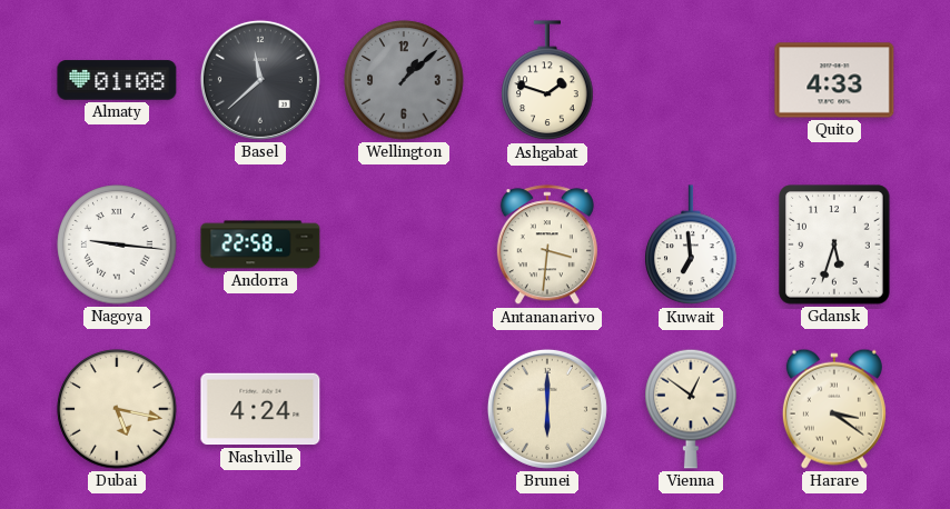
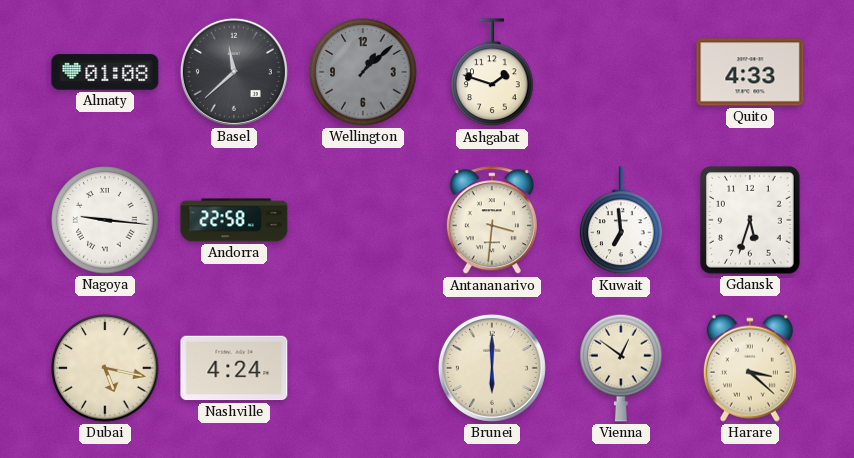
Harare: 3:21 -> 3:22
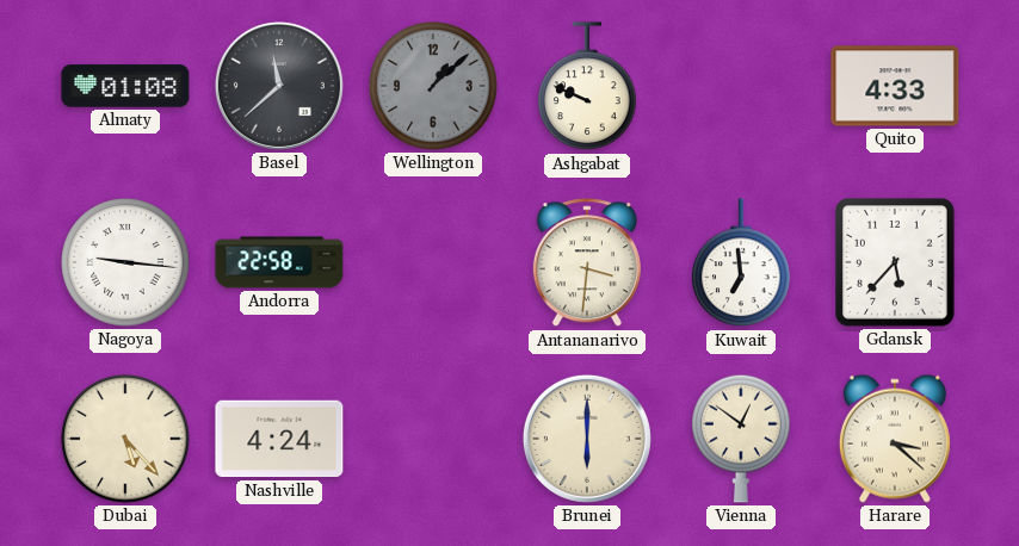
Ashgabat: 1:48 -> 9:49
Gdansk: 5:33 -> 5:37
Dubai: 5:17 -> 5:23
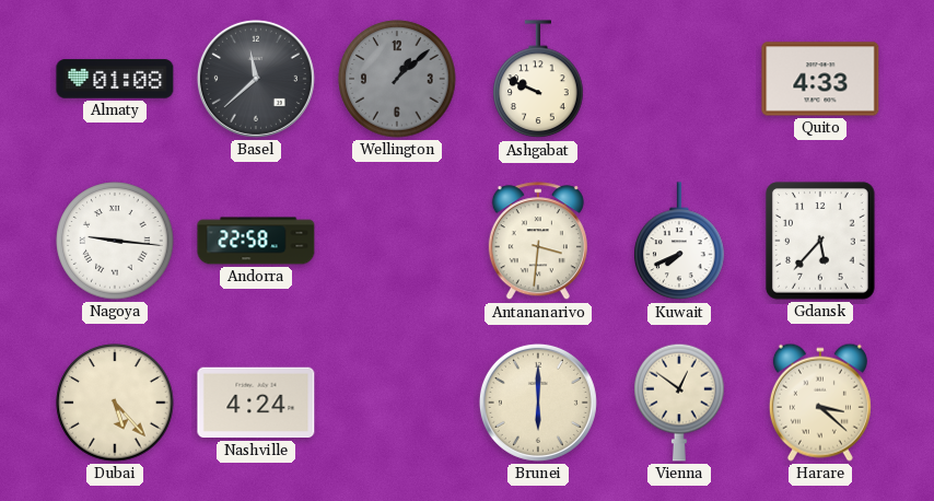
Kuwait: 6:59 -> 7:41
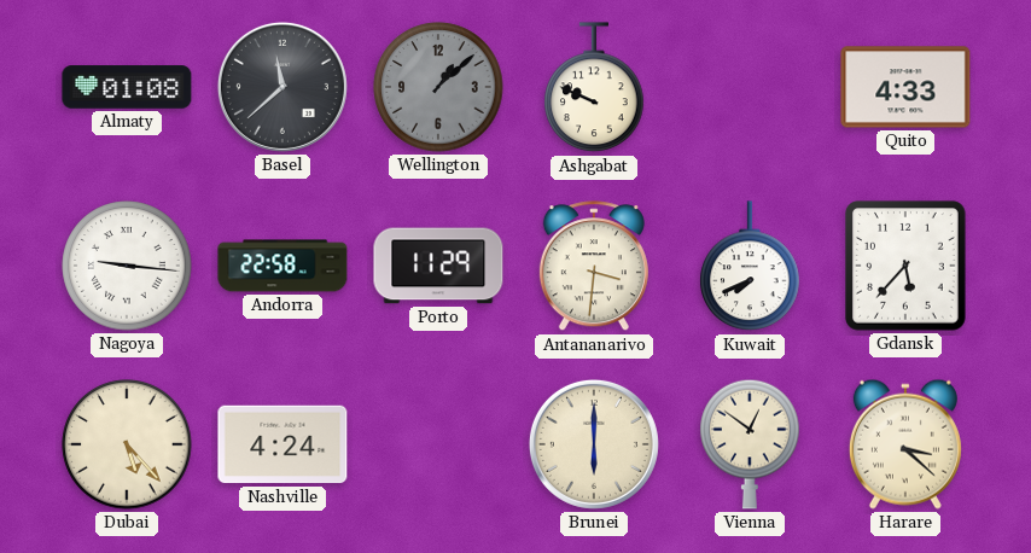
Porto: none -> 11:29
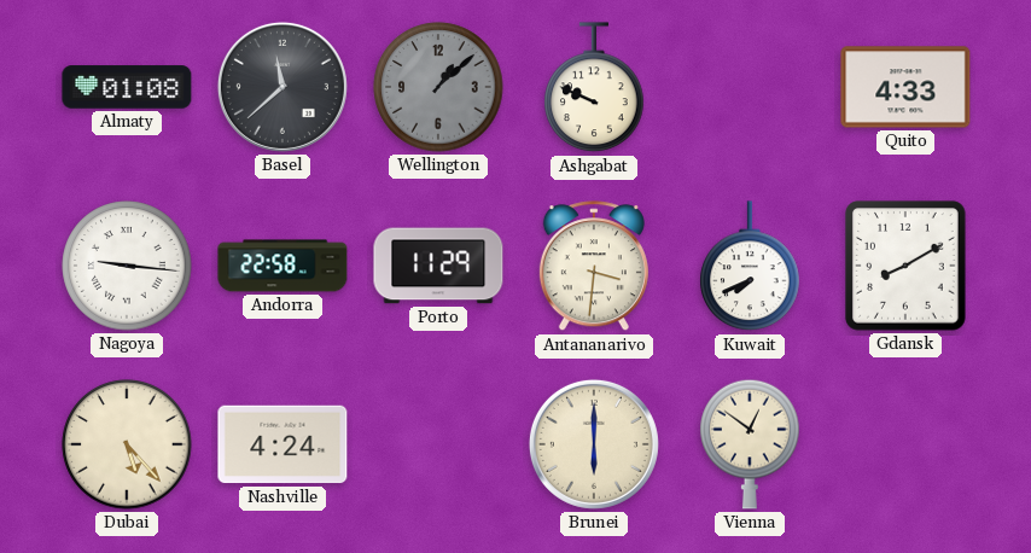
Gdansk: 5:37 -> 8:10
Harare: 3:22 -> none
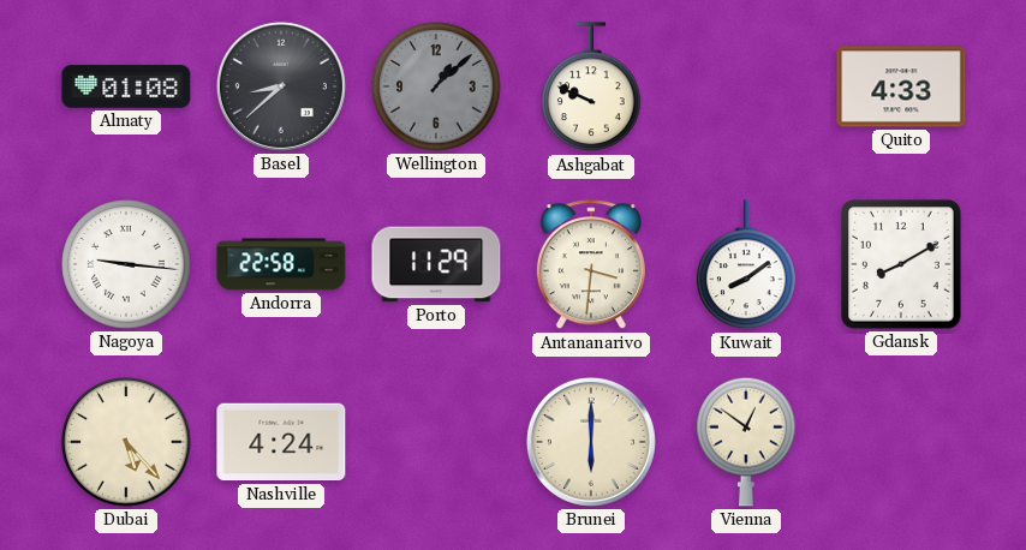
Basel: 11:38 -> 8:38
Kuwait: 7:41 -> 8:09
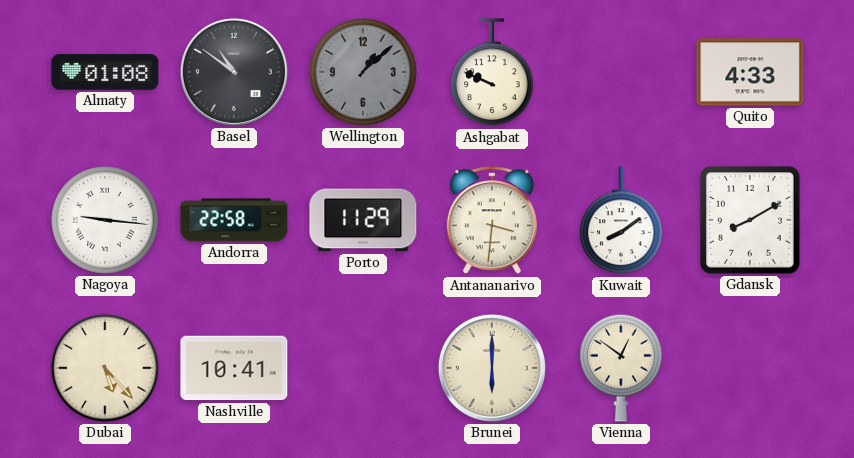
Basel: 8:38 -> 10:51
Nashville: 4:24 -> 10:41
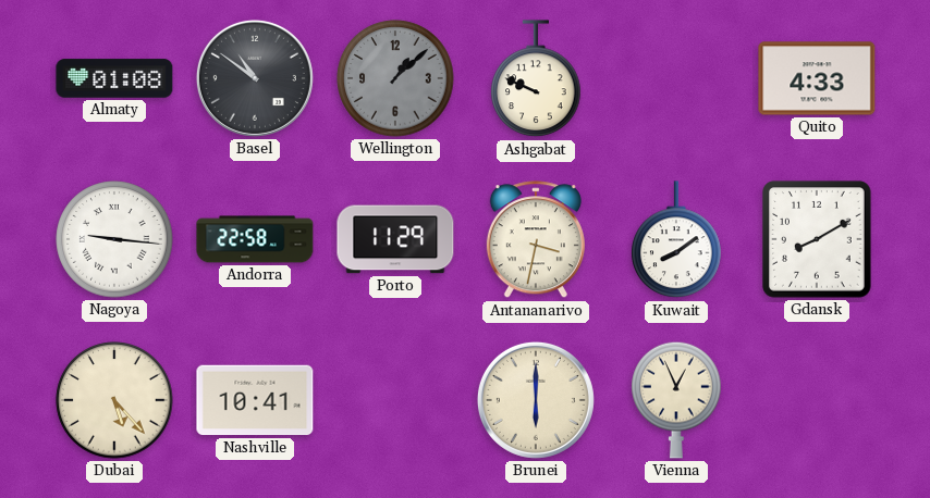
Antananarivo: 3:31 -> 3:32
Vienna: 12:51 -> 12:56
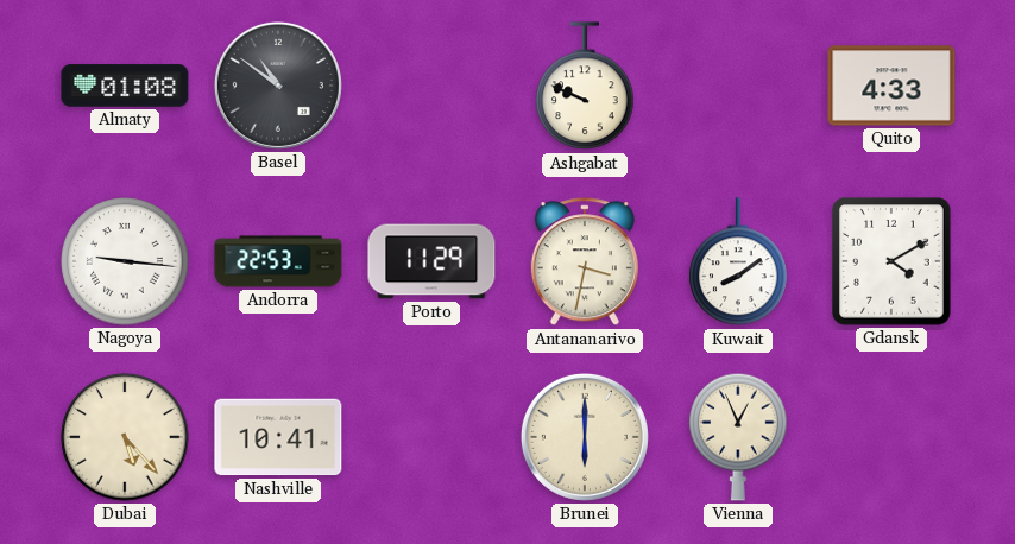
Wellington: 1:08 -> none
Andorra: 22:58 -> 22:53
Gdansk: 8:10 -> 4:10
